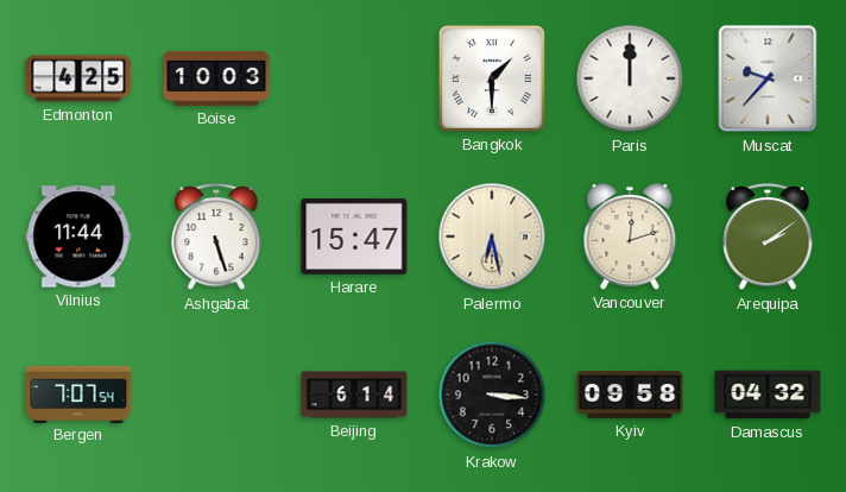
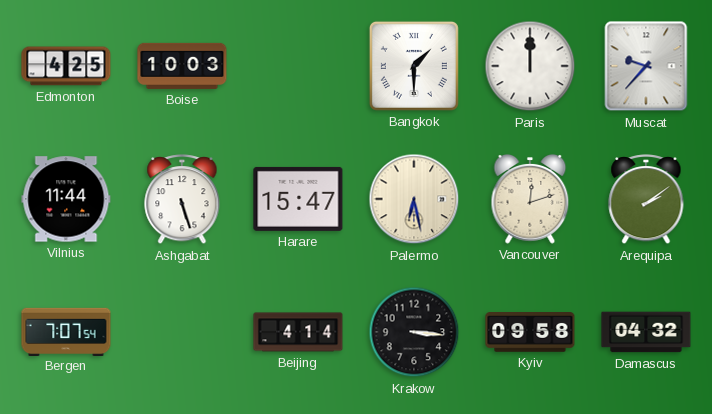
Beijing: 6:14 -> 4:14
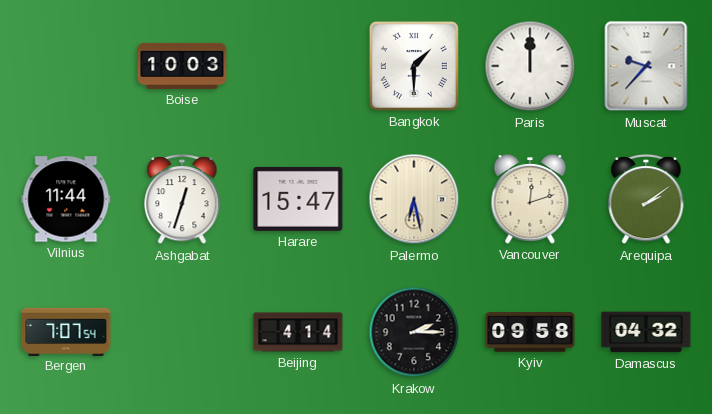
Edmonton: 4:25 -> none
Ashgabat: 5:27 -> 12:33
Krakow: 3:16 -> 2:15
